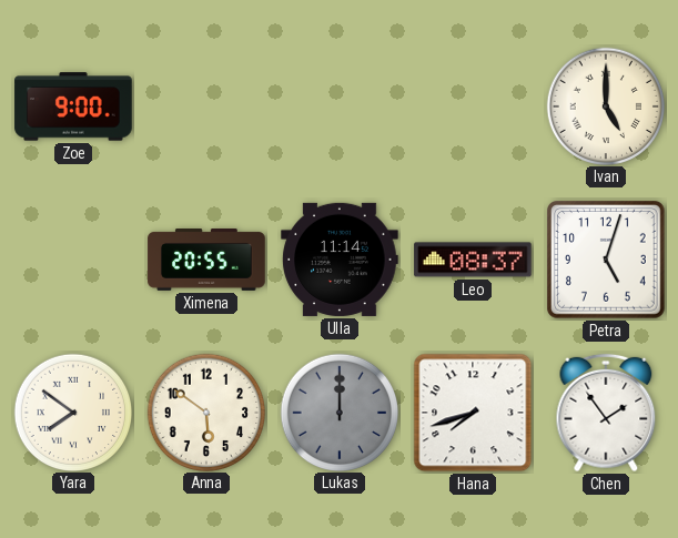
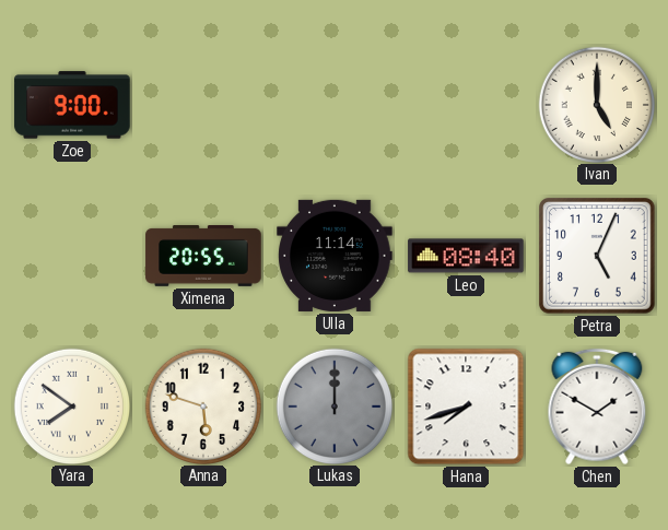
Leo: 08:37 -> 08:40
Petra: 5:03 -> 5:04
Anna: 5:51 -> 5:48
Chen: 1:54 -> 1:50
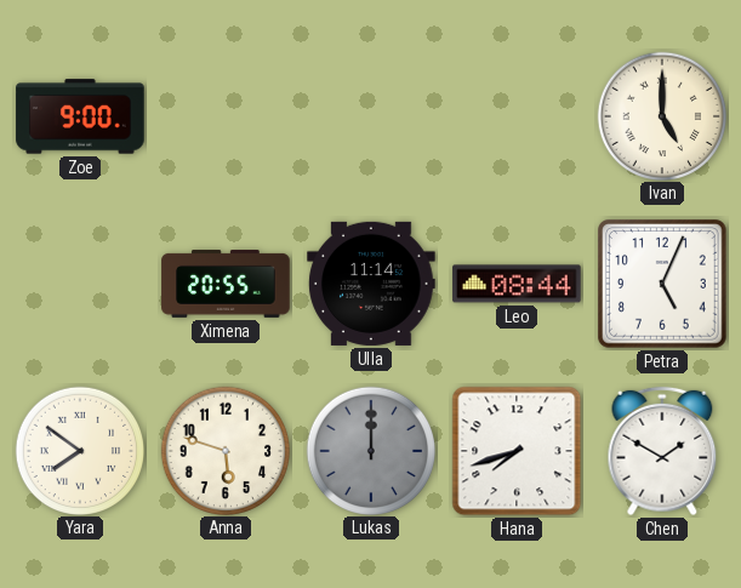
Leo: 08:40 -> 08:44
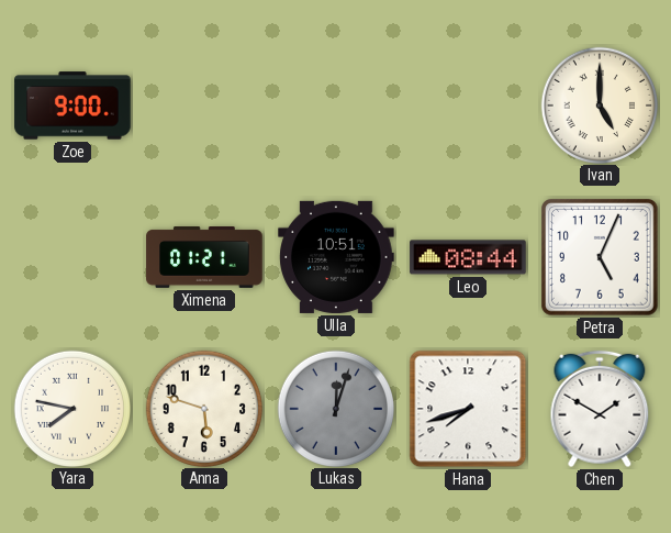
Ximena: 20:55 -> 01:21
Ulla: 11:14 -> 10:51
Yara: 7:51 -> 7:47
Lukas: 12:00 -> 12:03
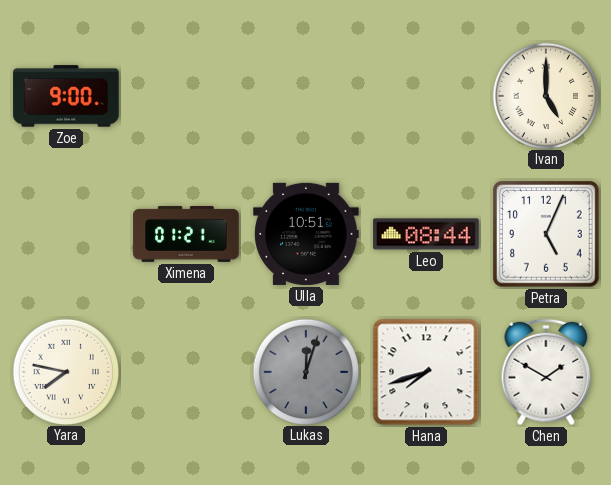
Anna: 5:48 -> none
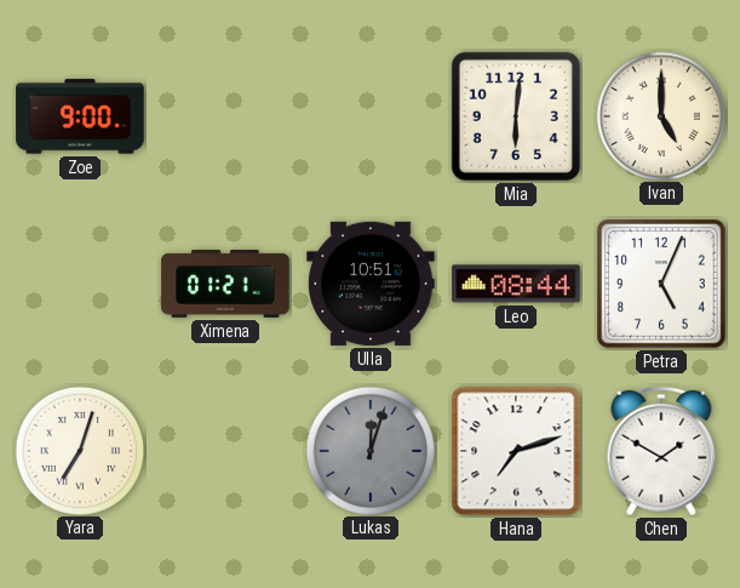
Mia: none -> 6:01
Yara: 7:47 -> 7:03
Hana: 7:42 -> 7:12
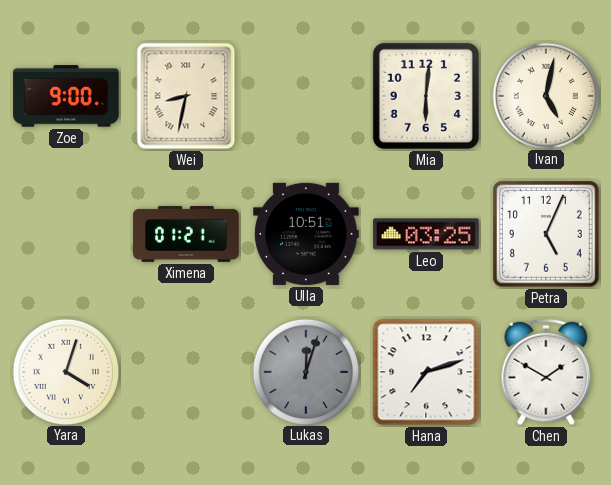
Wei: none -> 8:32
Ivan: 5:00 -> 5:02
Leo: 08:44 -> 03:25
Yara: 7:03 -> 4:03
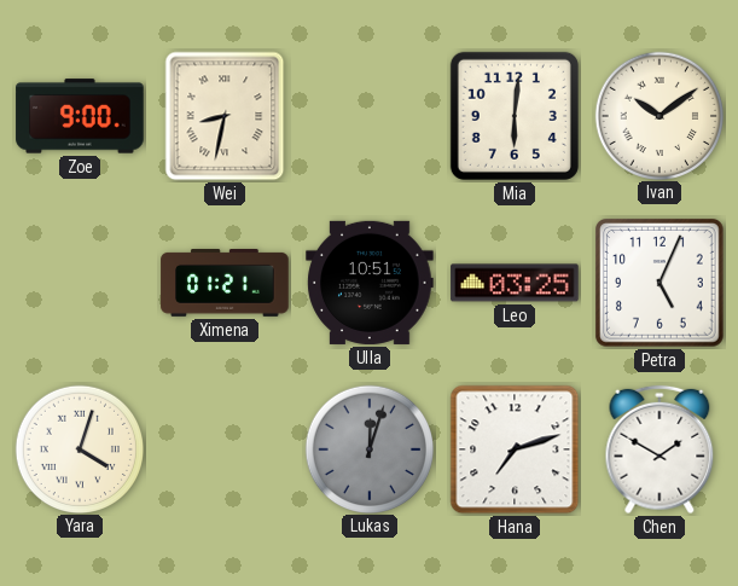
Ivan: 5:02 -> 10:09
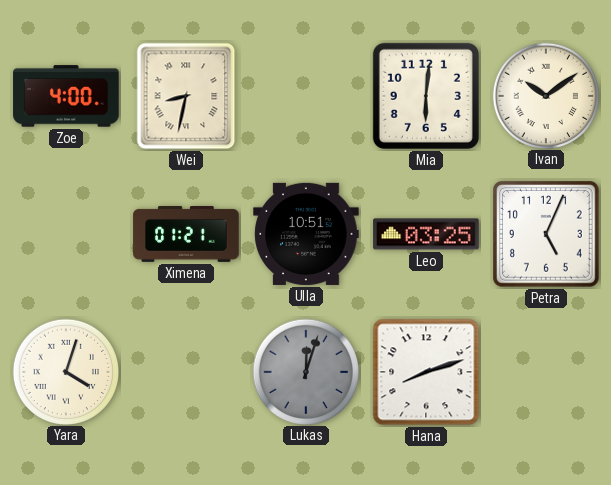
Zoe: 9:00 -> 4:00
Hana: 7:12 -> 8:12
Chen: 1:50 -> none
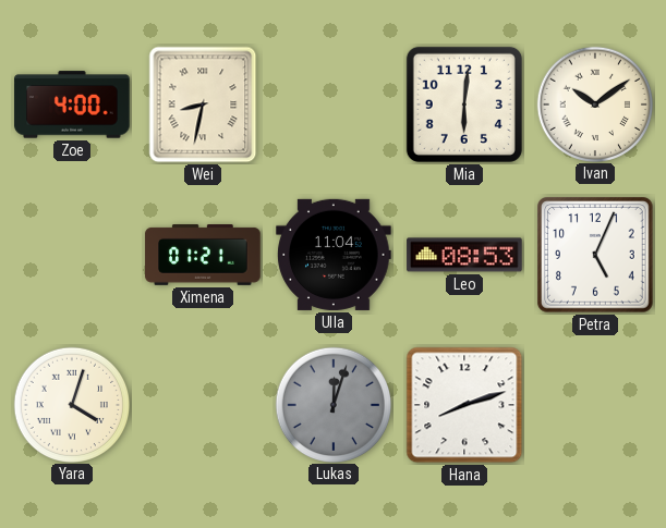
Ulla: 10:51 -> 11:04
Leo: 03:25 -> 08:53
